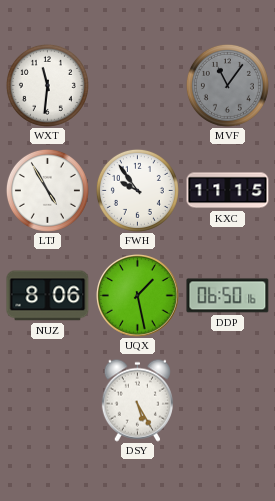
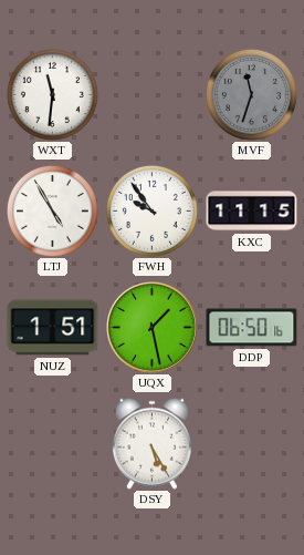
MVF: 11:06 -> 11:33
NUZ: 8:06 -> 1:51
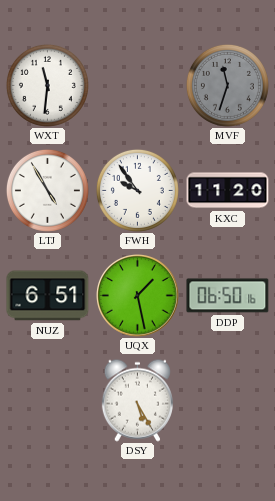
KXC: 11:15 -> 11:20
NUZ: 1:51 -> 6:51
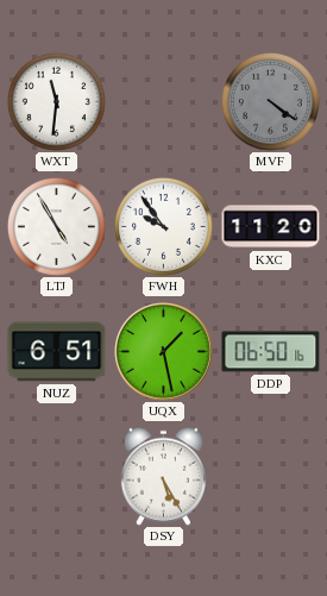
MVF: 11:33 -> 4:21
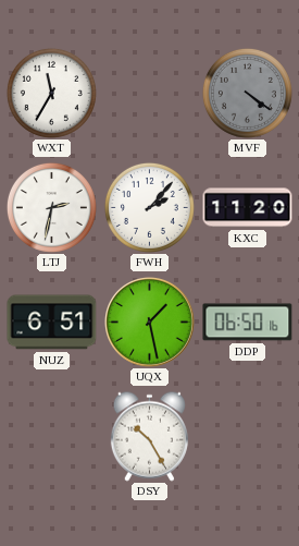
WXT: 11:31 -> 11:35
LTJ: 4:55 -> 2:32
FWH: 9:54 -> 2:07
DSY: 5:25 -> 10:25
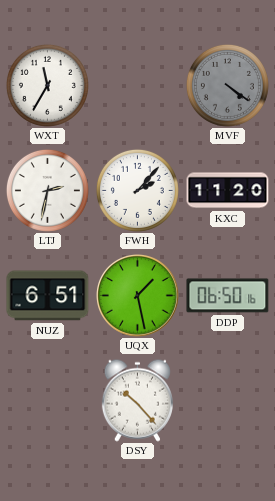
DSY: 10:25 -> 10:23
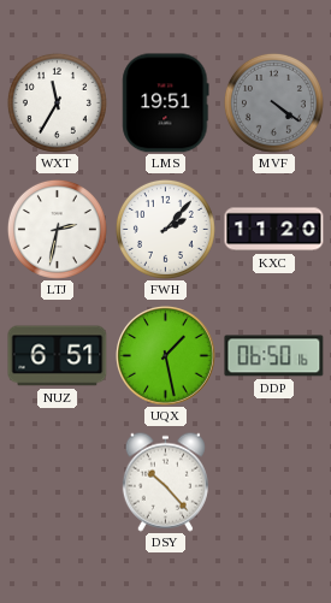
LMS: none -> 19:51
